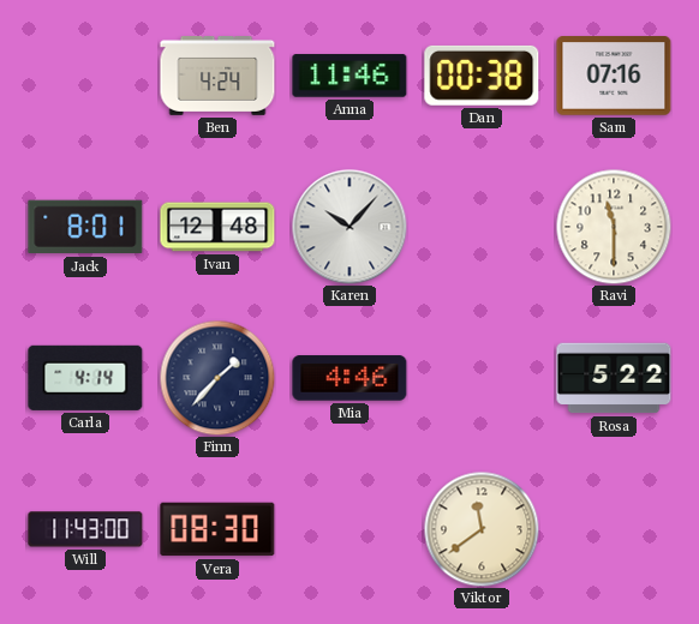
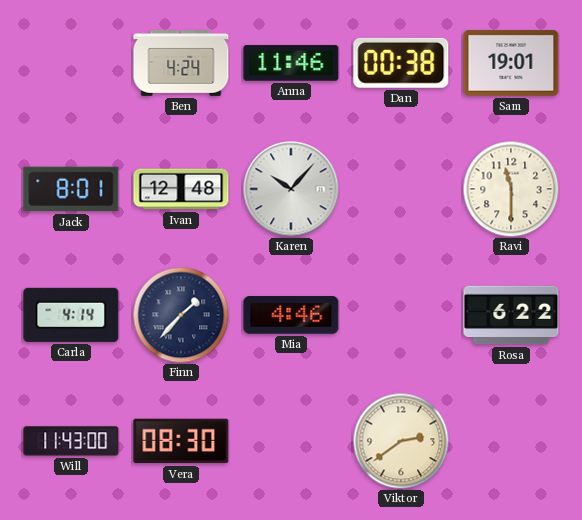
Sam: 07:16 -> 19:01
Rosa: 5:22 -> 6:22
Viktor: 11:39 -> 2:39
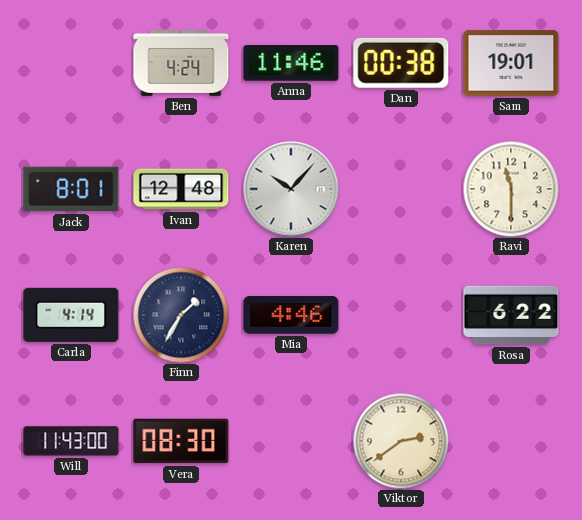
Finn: 1:37 -> 1:35
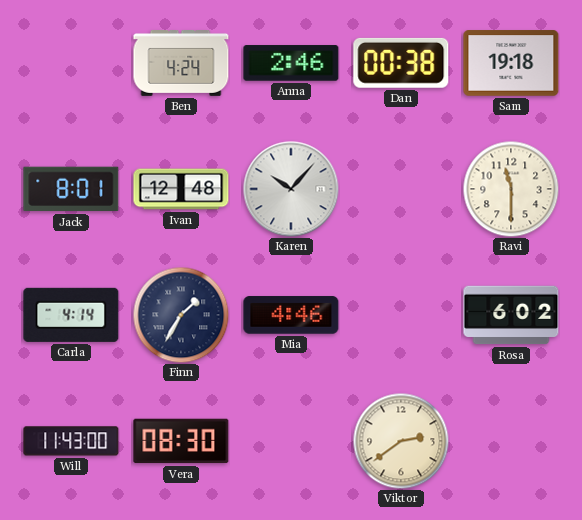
Anna: 11:46 -> 2:46
Sam: 19:01 -> 19:18
Rosa: 6:22 -> 6:02
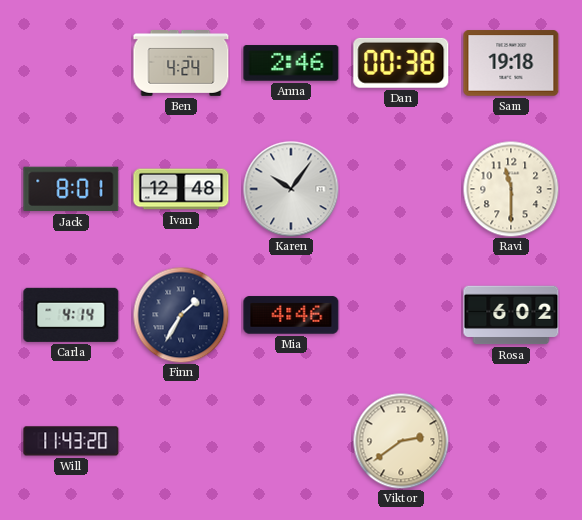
Karen: 10:07 -> 10:06
Will: 11:43:00 -> 11:43:20
Vera: 08:30 -> none
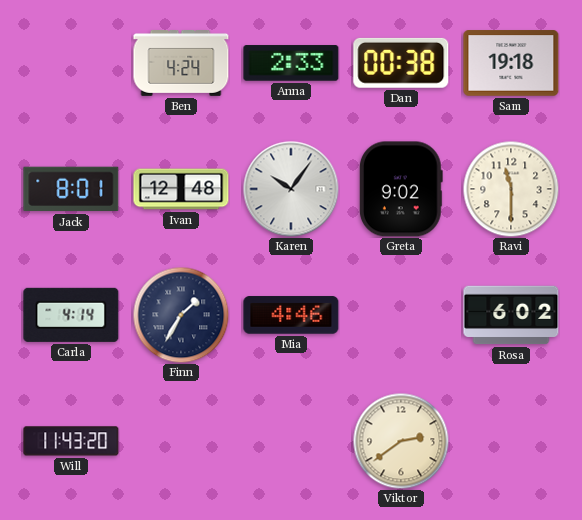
Anna: 2:46 -> 2:33
Greta: none -> 9:02
